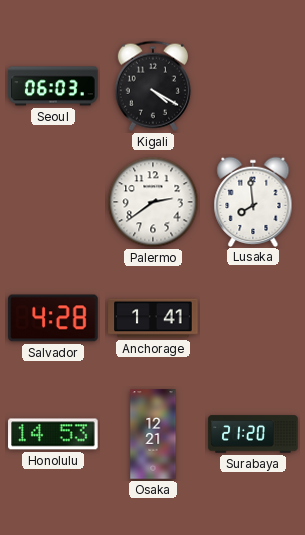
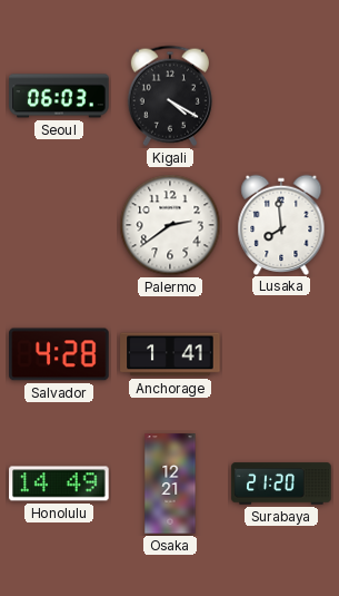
Honolulu: 14:53 -> 14:49
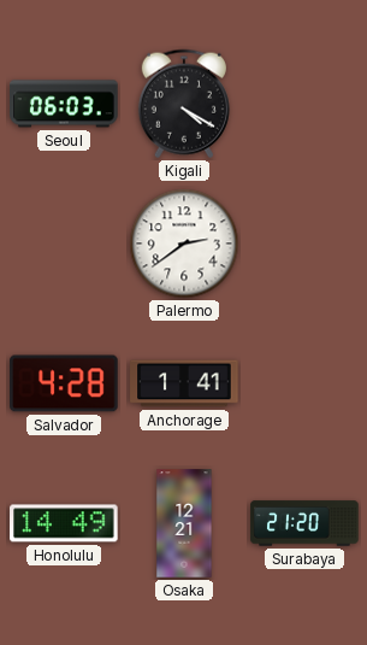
Lusaka: 7:59 -> none
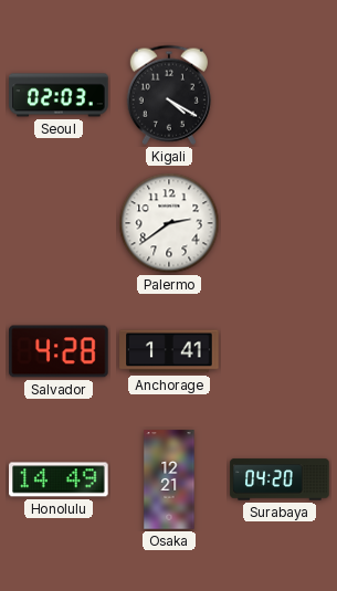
Seoul: 06:03 -> 02:03
Surabaya: 21:20 -> 04:20
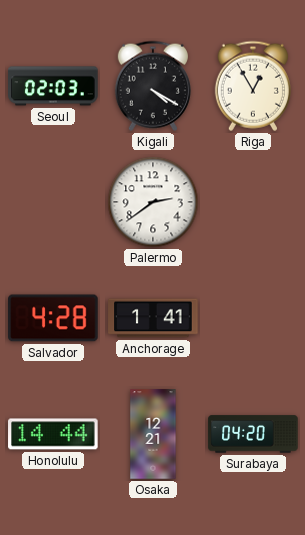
Riga: none -> 12:55
Honolulu: 14:49 -> 14:44
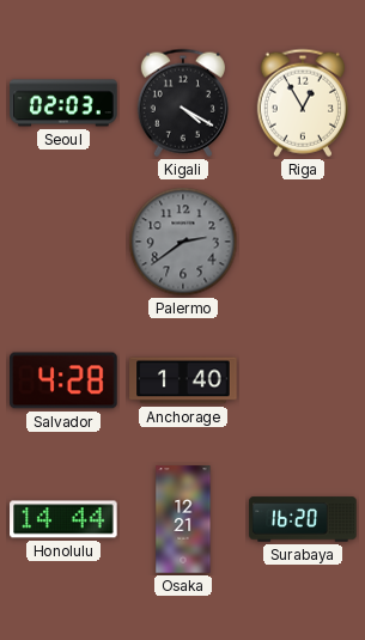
Palermo dial: white -> grey
Anchorage: 1:41 -> 1:40
Surabaya: 04:20 -> 16:20
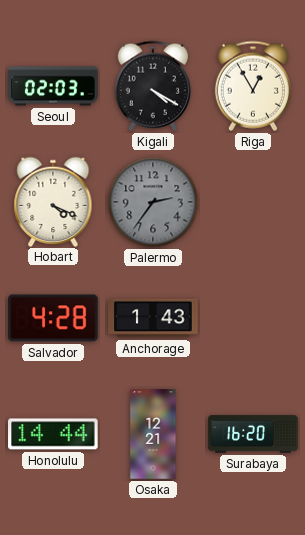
Hobart: none -> 4:19
Palermo: 2:39 -> 2:36
Anchorage: 1:40 -> 1:43
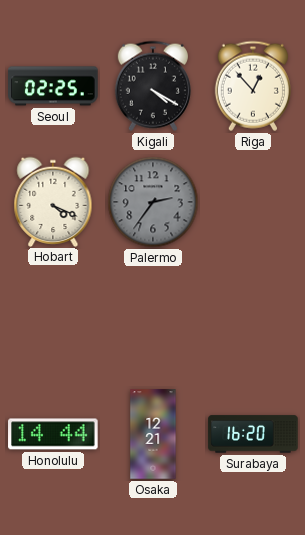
Seoul: 02:03 -> 02:25
Riga: 12:55 -> 12:53
Salvador: 4:28 -> none
Anchorage: 1:43 -> none
